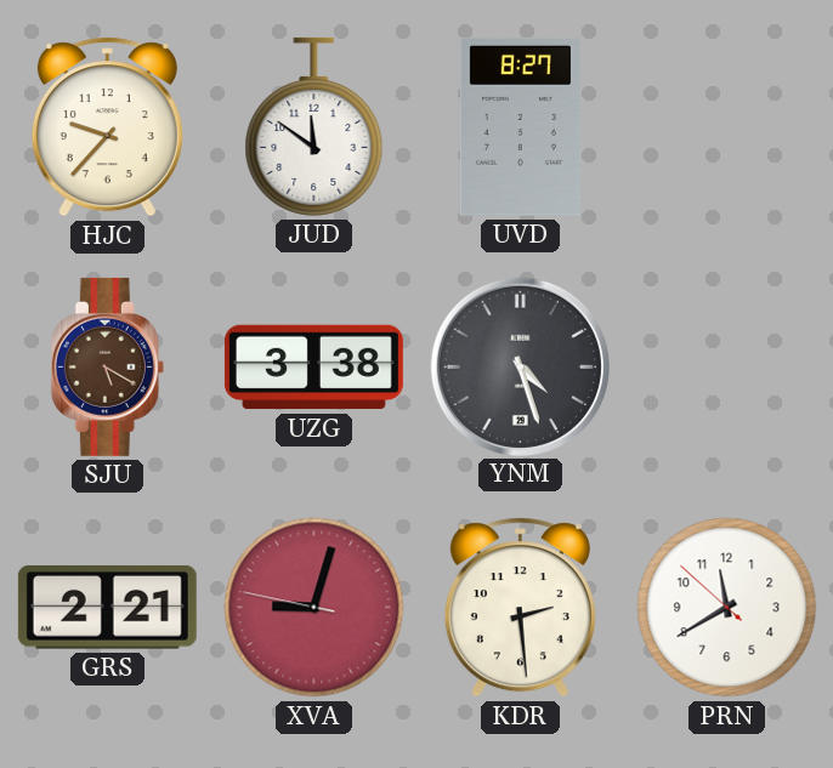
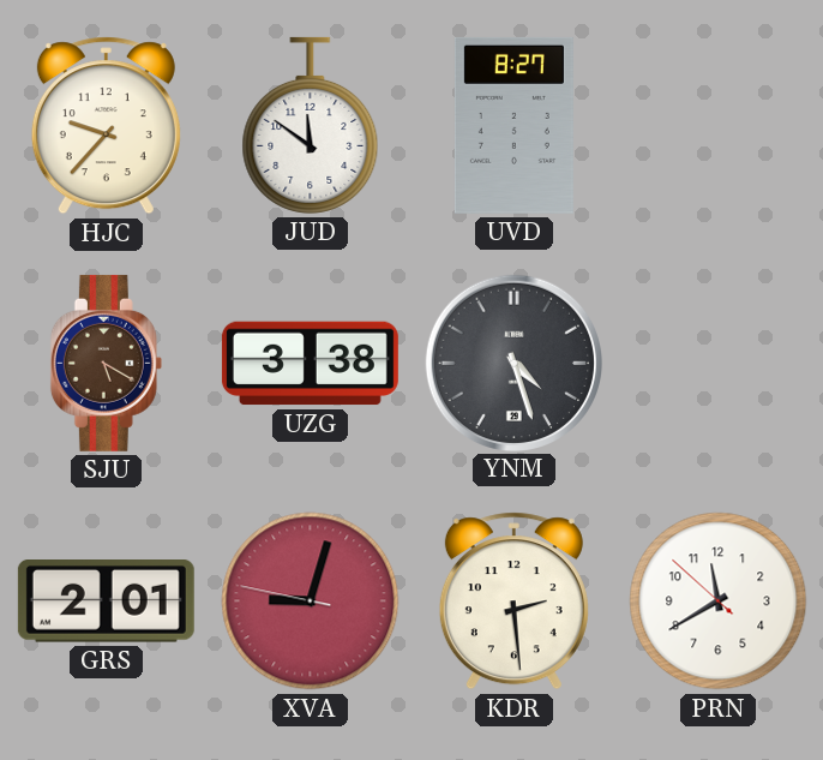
GRS: 2:21 -> 2:01
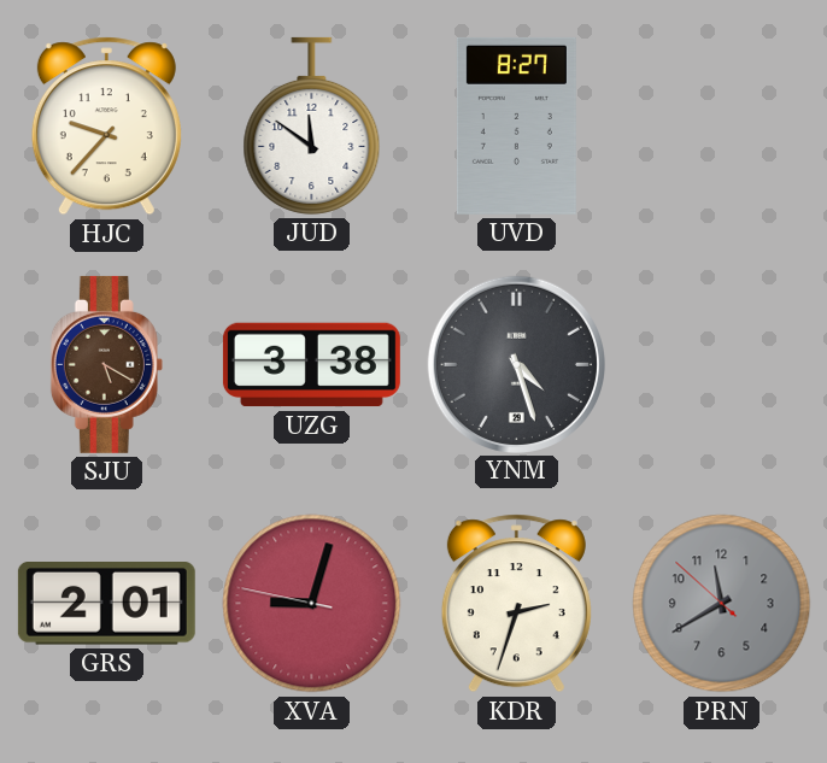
KDR: 2:29 -> 2:33
PRN dial: white -> grey
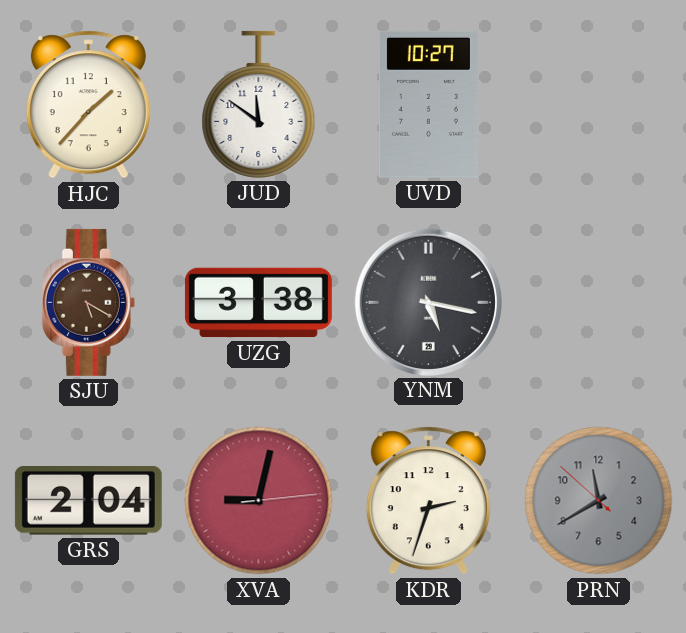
HJC: 9:37 -> 1:37
UVD: 8:27 -> 10:27
YNM: 4:27 -> 5:17
GRS: 2:01 -> 2:04
XVA: 9:02:47 -> 9:02:14
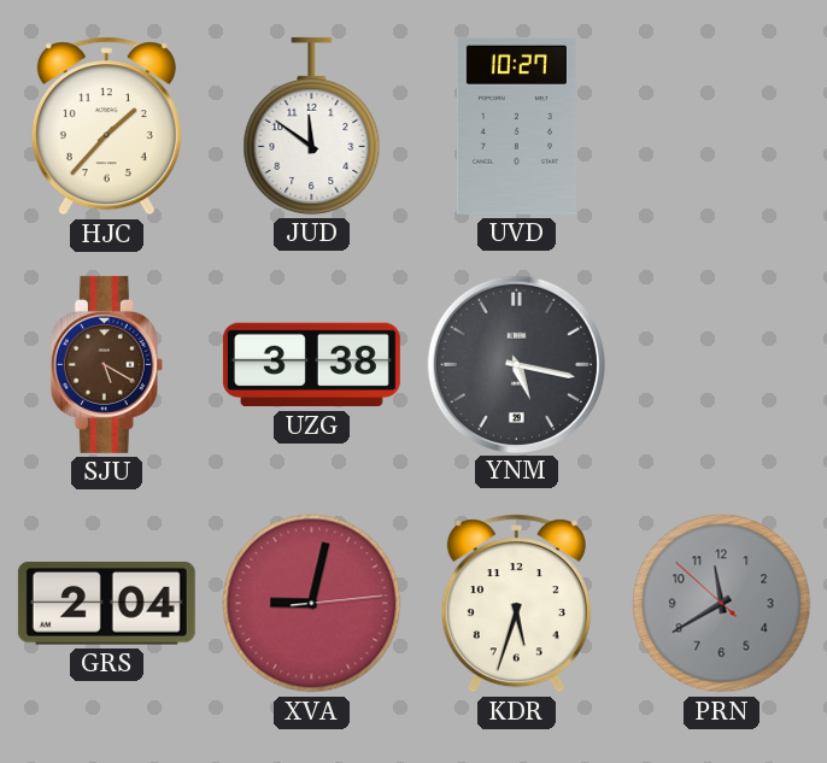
KDR: 2:33 -> 5:33
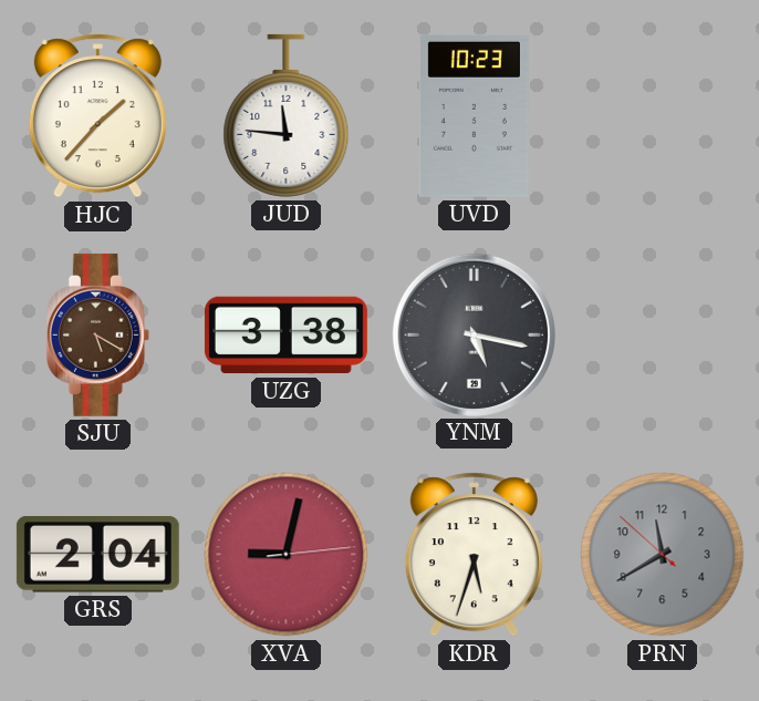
JUD: 11:51 -> 11:46
UVD: 10:27 -> 10:23
